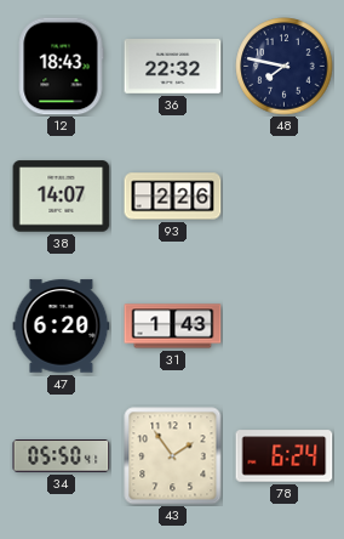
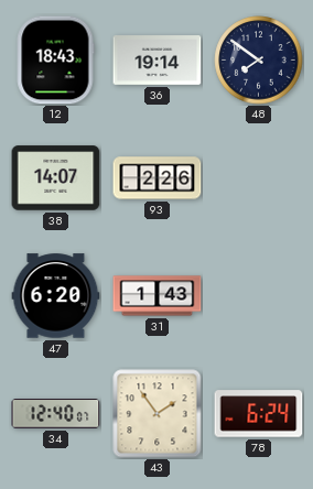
36: 22:32 -> 19:14
48: 7:47 -> 7:51
34: 05:50 -> 12:40
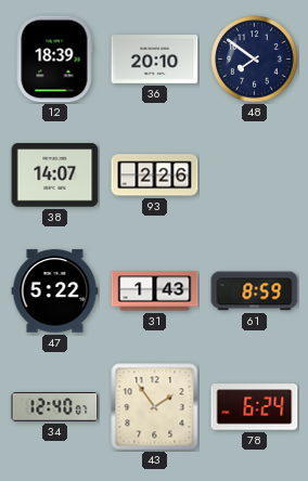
12: 18:43 -> 18:39
36: 19:14 -> 20:10
47: 6:20 -> 5:22
61: none -> 8:59
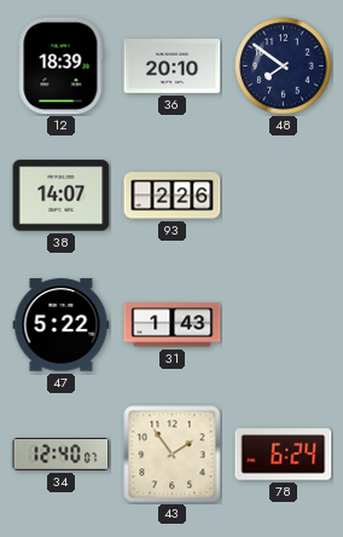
61: 8:59 -> none
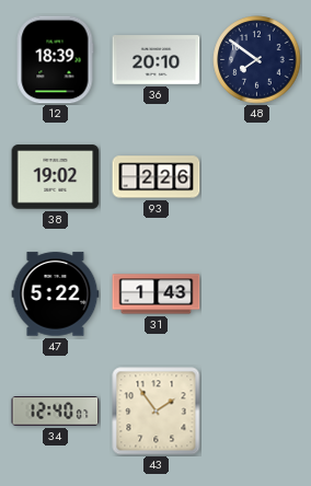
38: 14:07 -> 19:02
78: 6:24 -> none
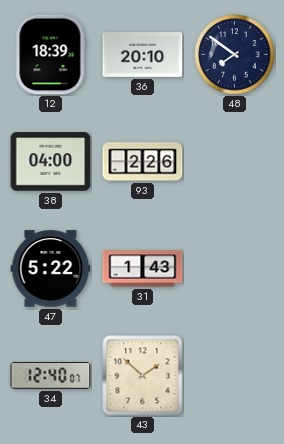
38: 19:02 -> 04:00
43: 1:54 -> 1:52
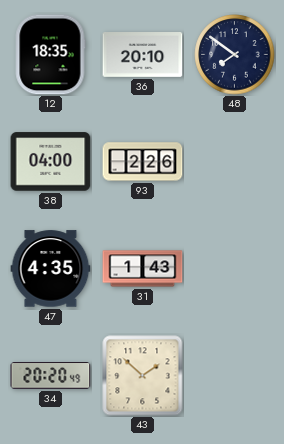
12: 18:39 -> 18:35
47: 5:22 -> 4:35
34: 12:40 -> 20:20
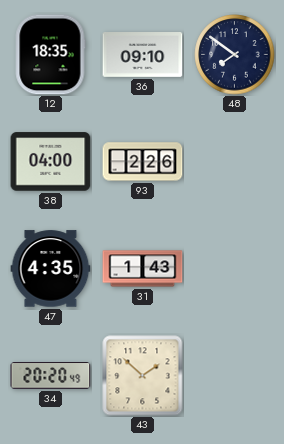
36: 20:10 -> 09:10
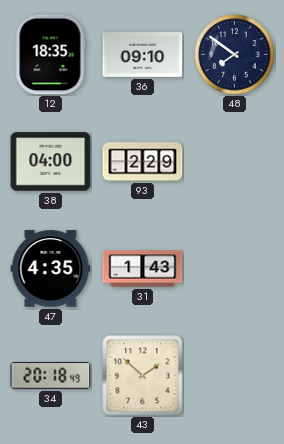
93: 2:26 -> 2:29
34: 20:20 -> 20:18
